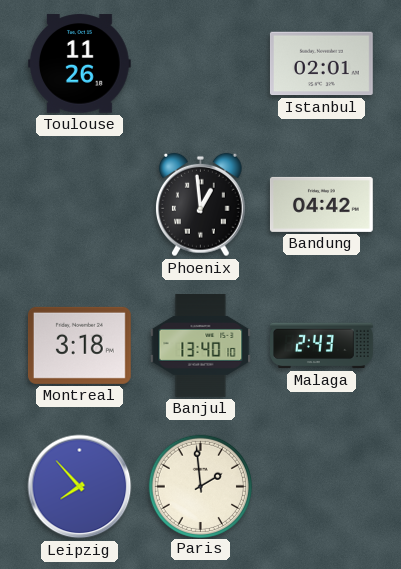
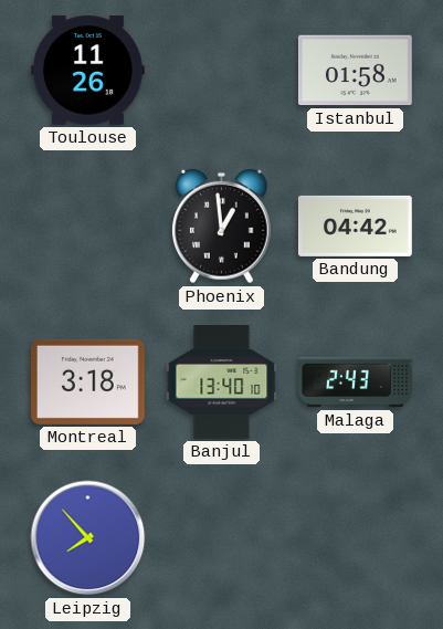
Istanbul: 02:01 -> 01:58
Paris: 1:59 -> none
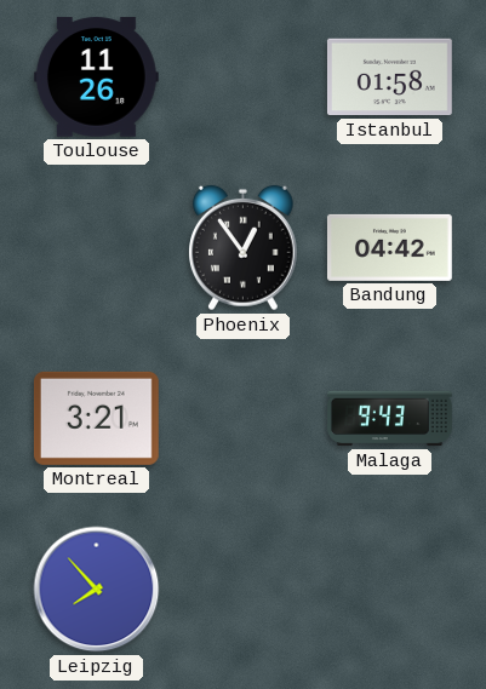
Phoenix: 12:59 -> 12:54
Montreal: 3:18 -> 3:21
Banjul: 13:40 -> none
Malaga: 2:43 -> 9:43
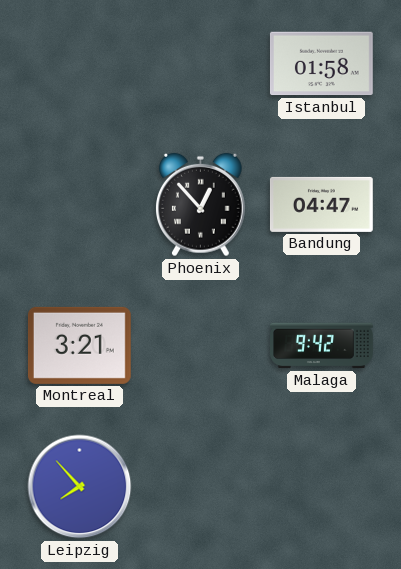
Toulouse: 11:26 -> none
Phoenix: 12:54 -> 12:53
Bandung: 04:42 -> 04:47
Malaga: 9:43 -> 9:42
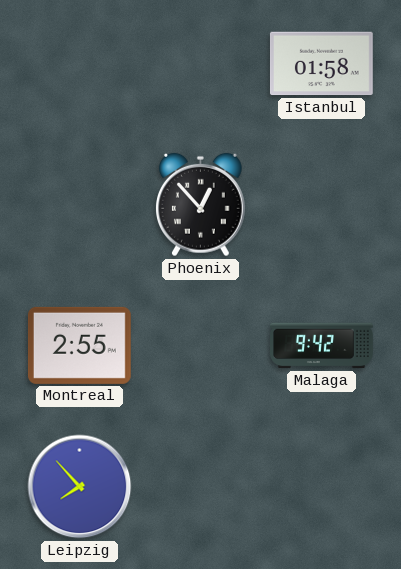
Bandung: 04:47 -> none
Montreal: 3:21 -> 2:55
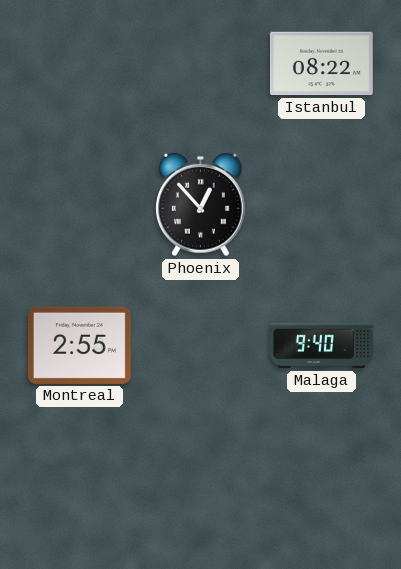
Istanbul: 01:58 -> 08:22
Malaga: 9:42 -> 9:40
Leipzig: 7:53 -> none
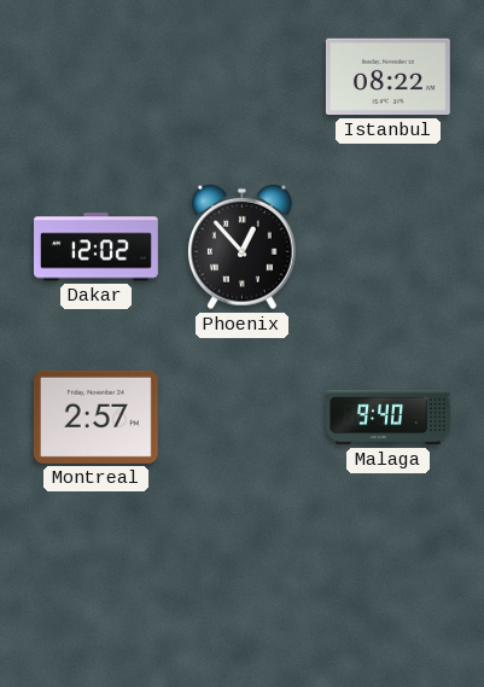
Dakar: none -> 12:02
Montreal: 2:55 -> 2:57
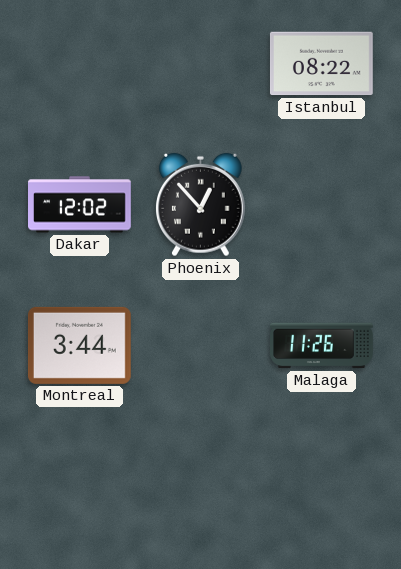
Montreal: 2:57 -> 3:44
Malaga: 9:40 -> 11:26
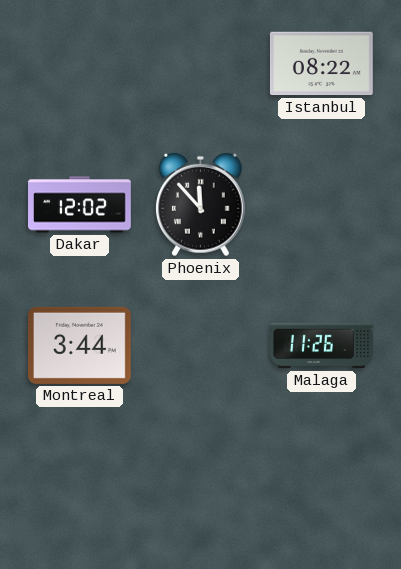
Phoenix: 12:53 -> 11:53
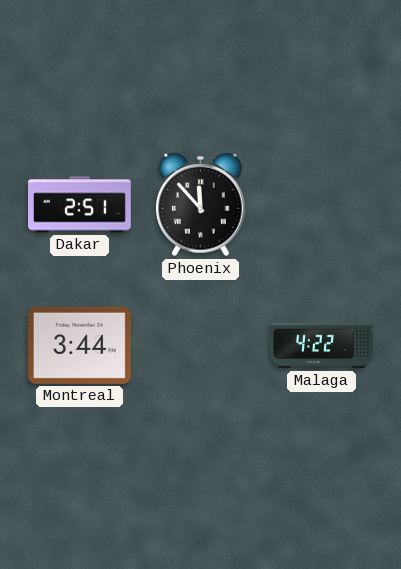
Istanbul: 08:22 -> none
Dakar: 12:02 -> 2:51
Malaga: 11:26 -> 4:22
